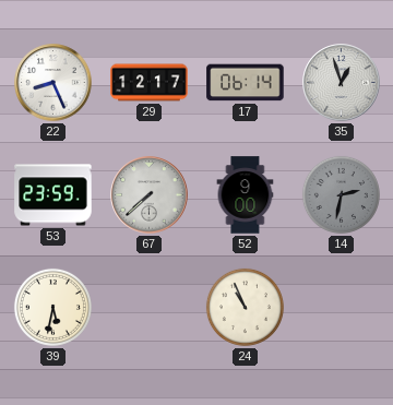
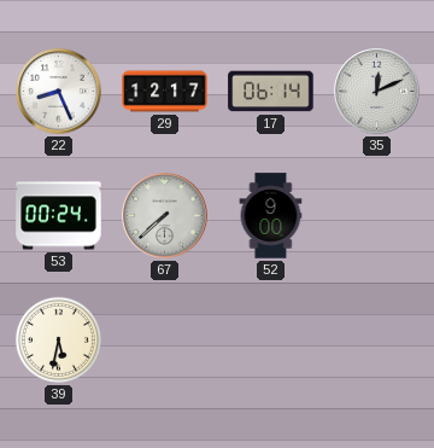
35: 12:57 -> 12:11
53: 23:59 -> 00:24
14: 2:32 -> none
24: 10:56 -> none
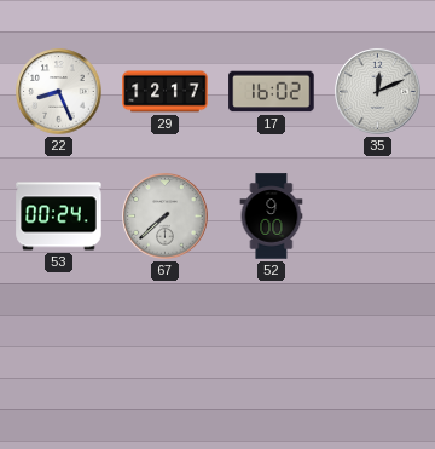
17: 06:14 -> 16:02
39: 5:32 -> none
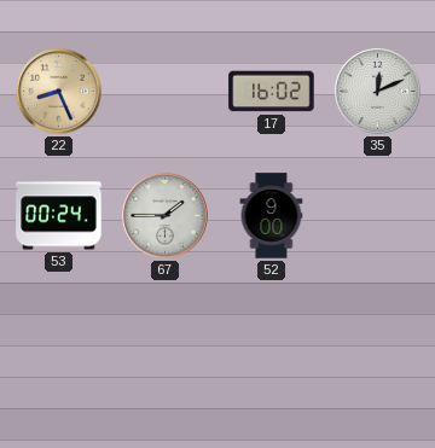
22 dial: white -> champagne
29: 12:17 -> none
67: 7:38 -> 1:45
